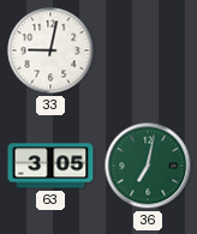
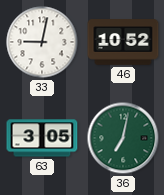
46: none -> 10:52
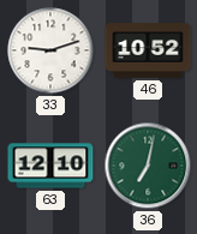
33: 9:02 -> 9:12
63: 3:05 -> 12:10
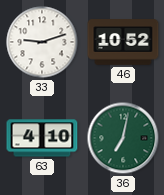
63: 12:10 -> 4:10
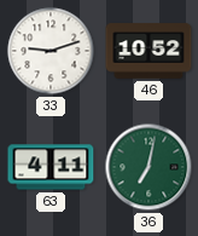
63: 4:10 -> 4:11
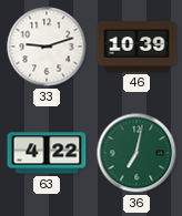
46: 10:52 -> 10:39
63: 4:11 -> 4:22
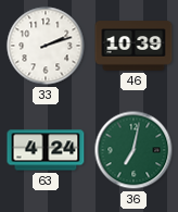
33: 9:12 -> 2:12
63: 4:22 -> 4:24
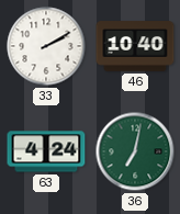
33: 2:12 -> 2:10
46: 10:39 -> 10:40
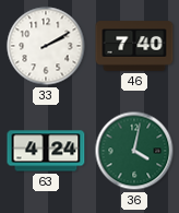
46: 10:40 -> 7:40
36: 7:02 -> 4:02
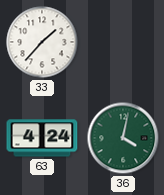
33: 2:10 -> 1:37
46: 7:40 -> none
